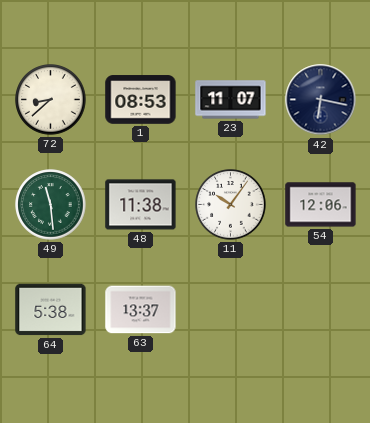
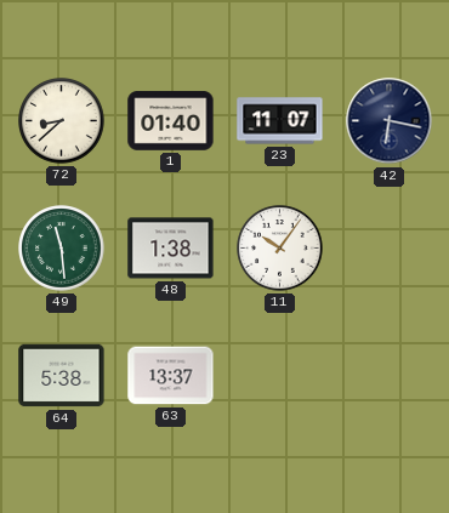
1: 08:53 -> 01:40
48: 11:38 -> 1:38
54: 12:06 -> none
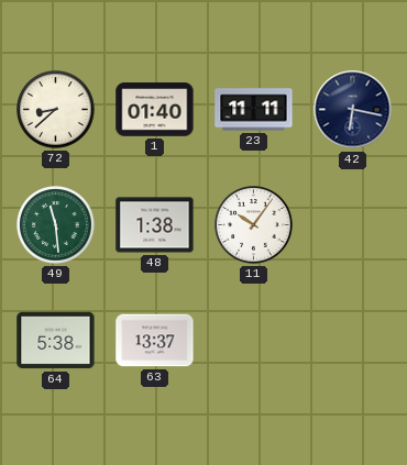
23: 11:07 -> 11:11
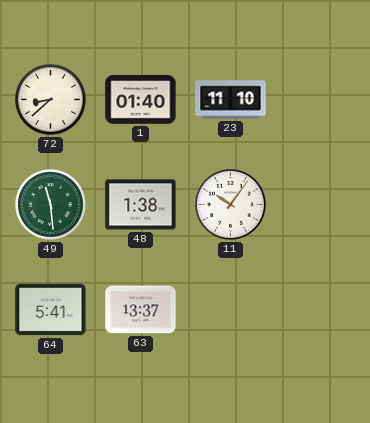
23: 11:11 -> 11:10
42: 6:17 -> none
64: 5:38 -> 5:41
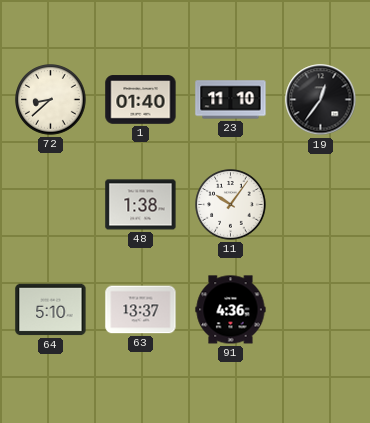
19: none -> 12:36
49: 11:29 -> none
64: 5:41 -> 5:10
91: none -> 4:36
